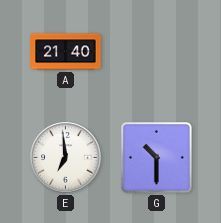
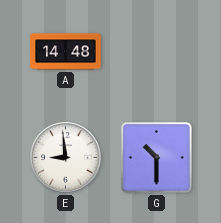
A: 21:40 -> 14:48
E: 6:59 -> 8:59
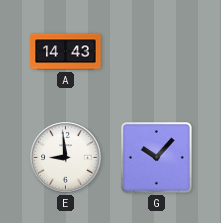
A: 14:48 -> 14:43
G: 10:30 -> 10:07
